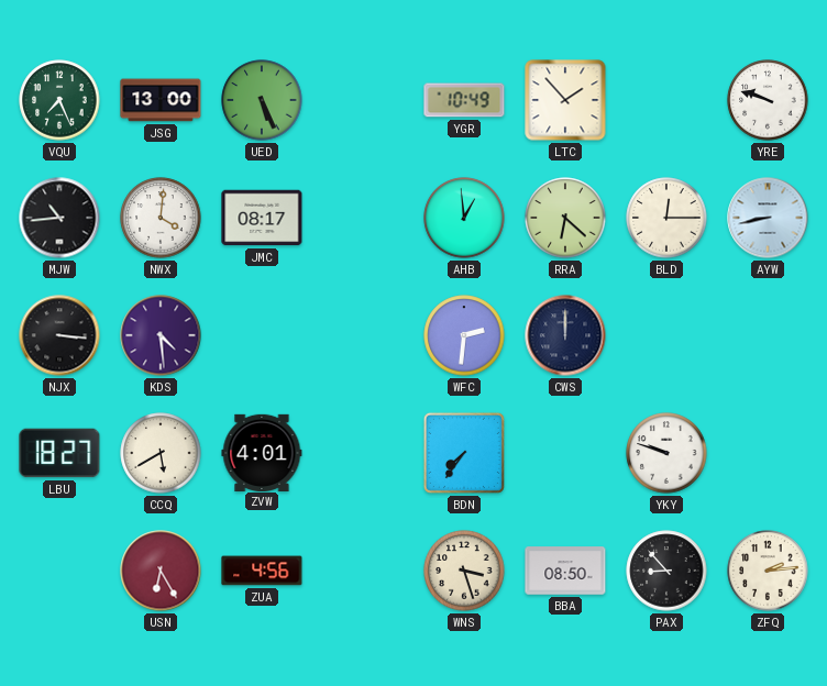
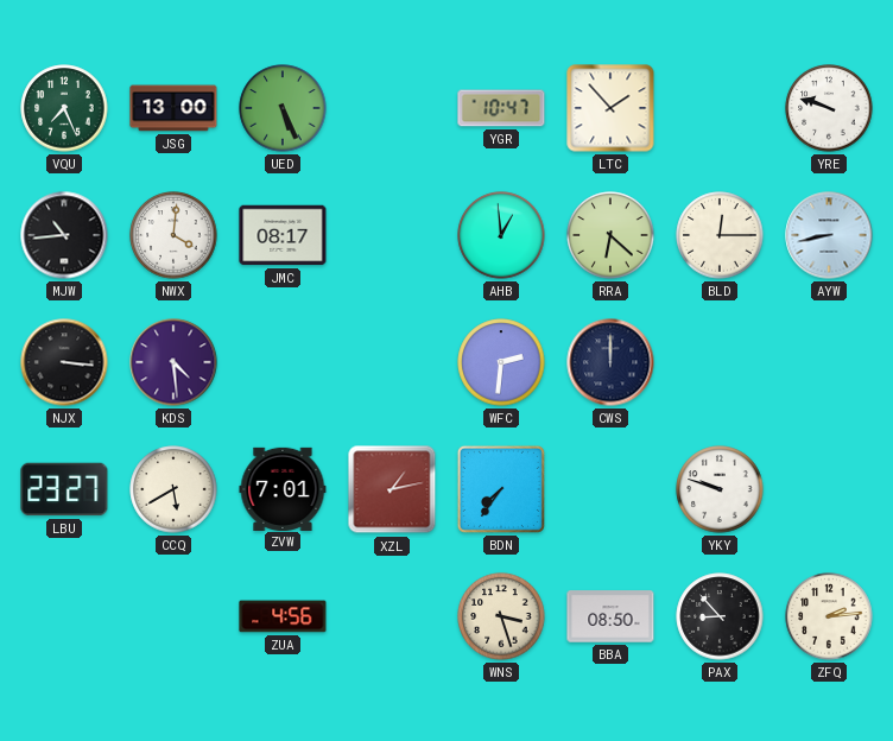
YGR: 10:49 -> 10:47
LBU: 18:27 -> 23:27
ZVW: 4:01 -> 7:01
XZL: none -> 1:13
USN: 6:25 -> none
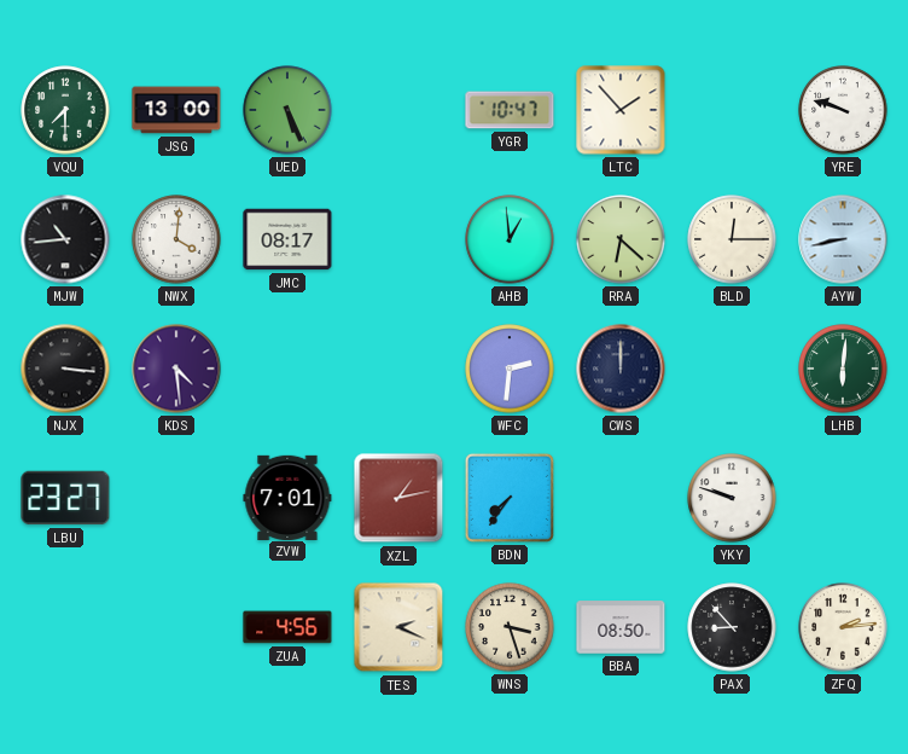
VQU: 7:26 -> 7:30
LHB: none -> 6:01
CCQ: 5:40 -> none
TES: none -> 2:19
